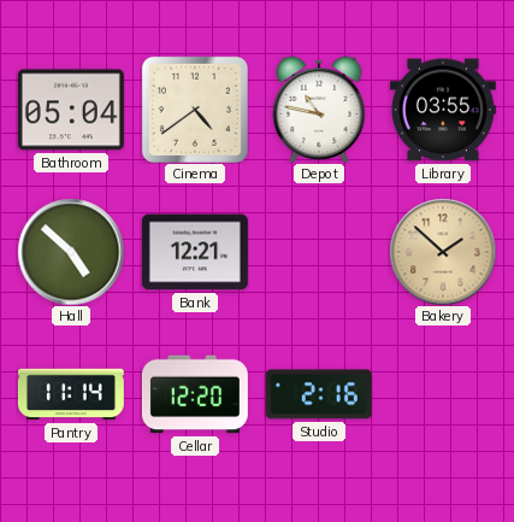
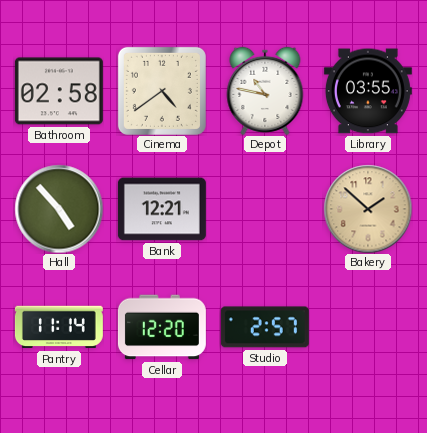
Bathroom: 05:04 -> 02:58
Hall: 4:52 -> 4:53
Studio: 2:16 -> 2:57
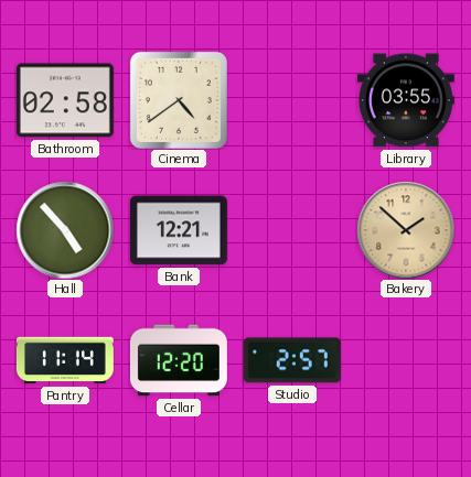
Depot: 10:47 -> none
